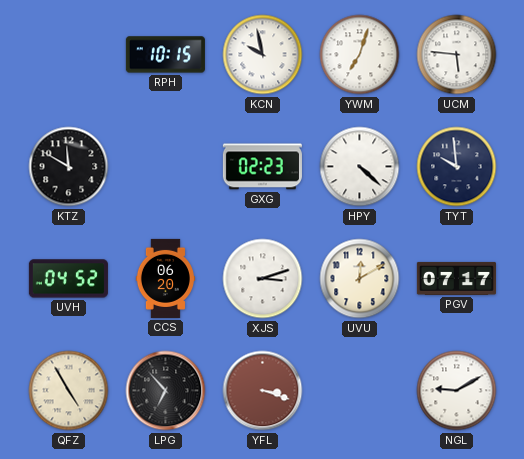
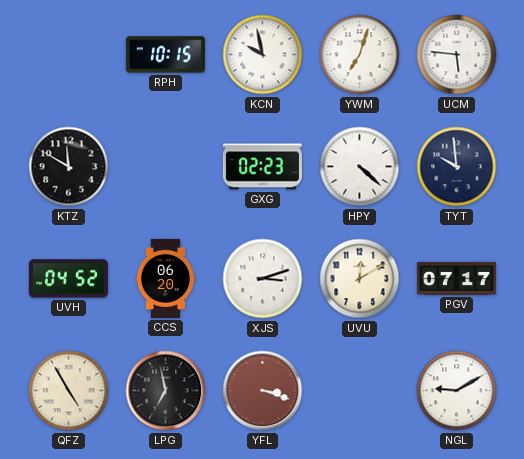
LPG: 6:53 -> 6:58
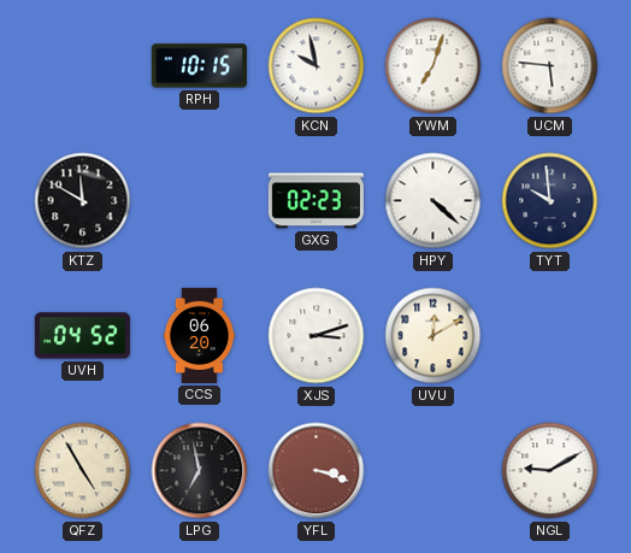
PGV: 07:17 -> none
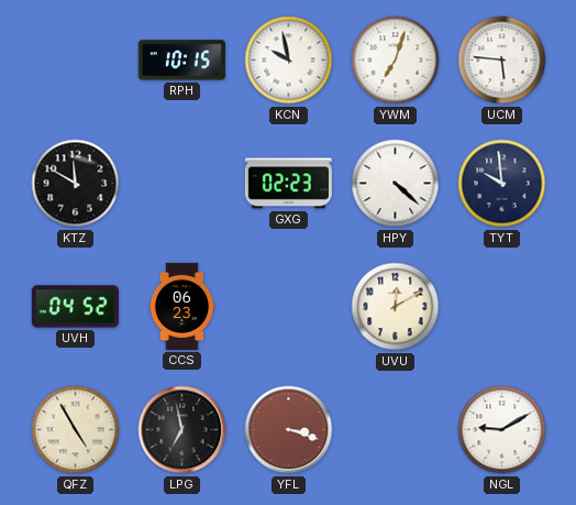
CCS: 06:20 -> 06:23
XJS: 3:12 -> none
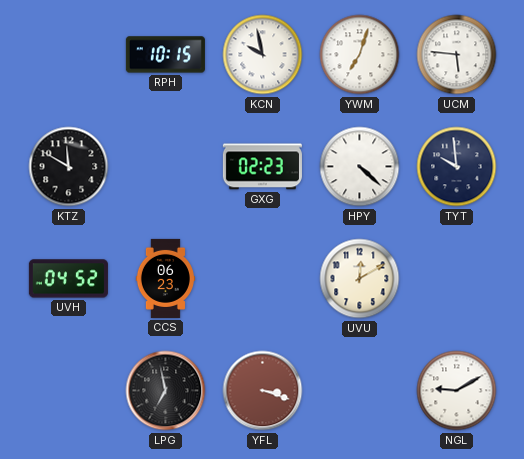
QFZ: 4:55 -> none
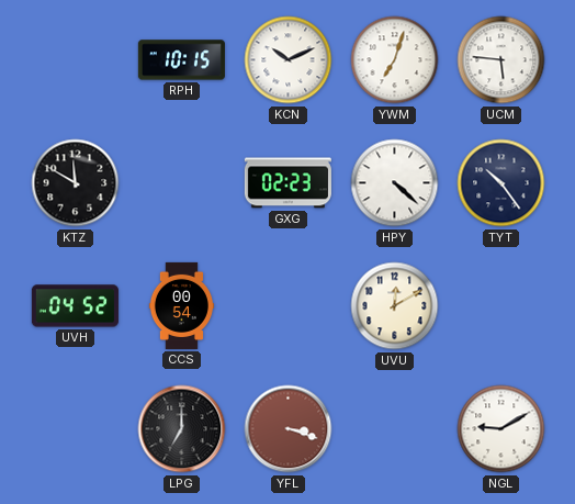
KCN: 9:58 -> 10:11
TYT: 9:59 -> 10:24
CCS: 06:23 -> 00:54
LPG: 6:58 -> 7:00
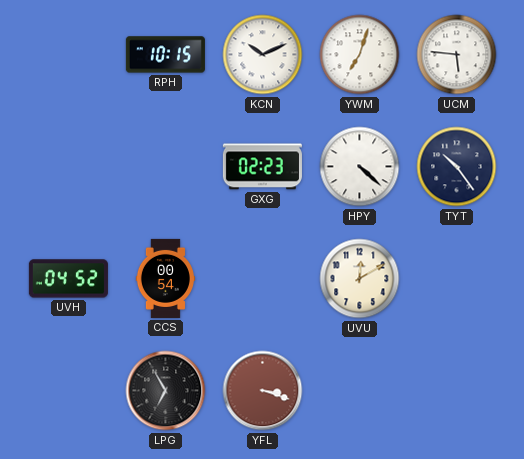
KTZ: 11:50 -> none
LPG: 7:00 -> 6:55
NGL: 9:10 -> none
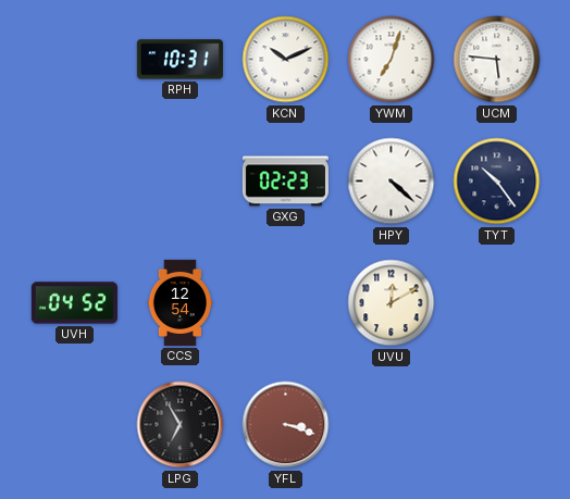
RPH: 10:15 -> 10:31
CCS: 00:54 -> 12:54
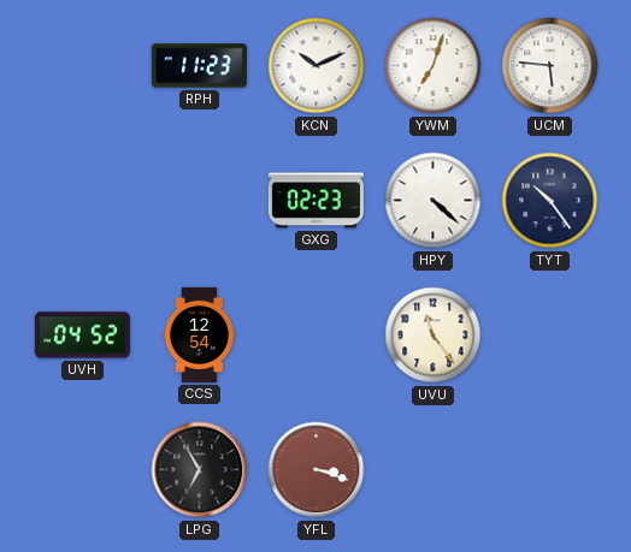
RPH: 10:31 -> 11:23
UVU: 12:10 -> 11:24
